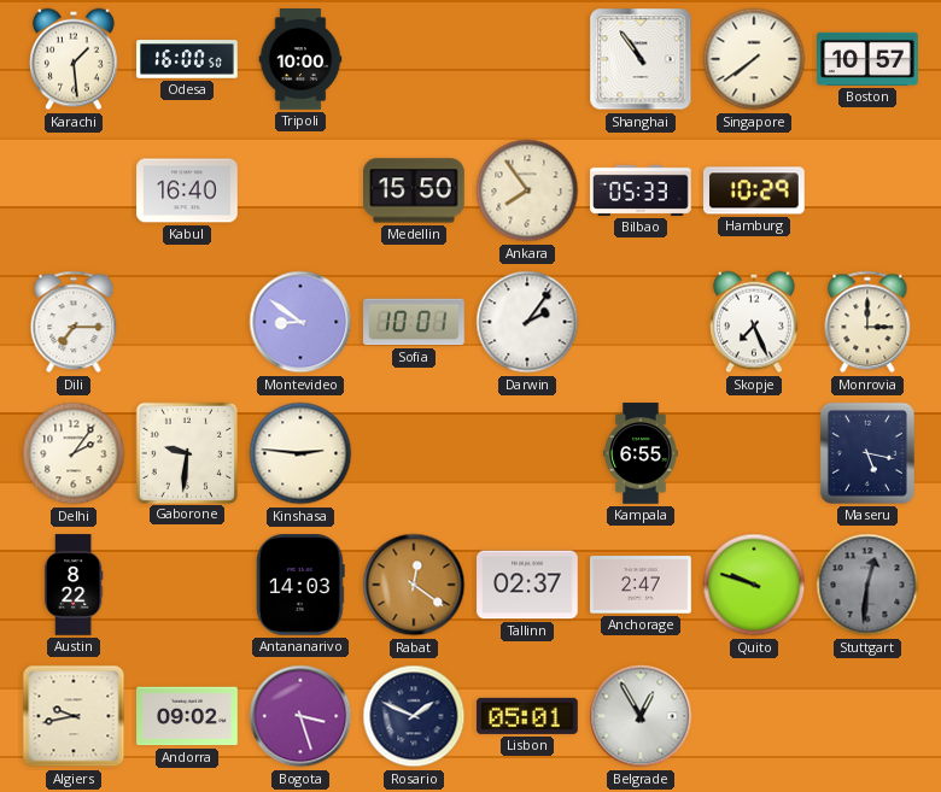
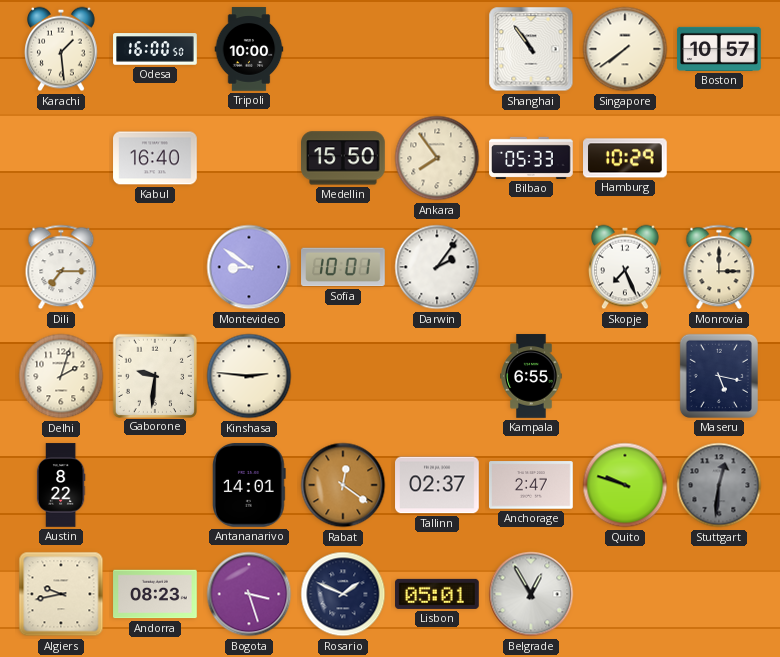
Delhi: 2:06 -> 2:03
Antananarivo: 14:03 -> 14:01
Andorra: 09:02 -> 08:23
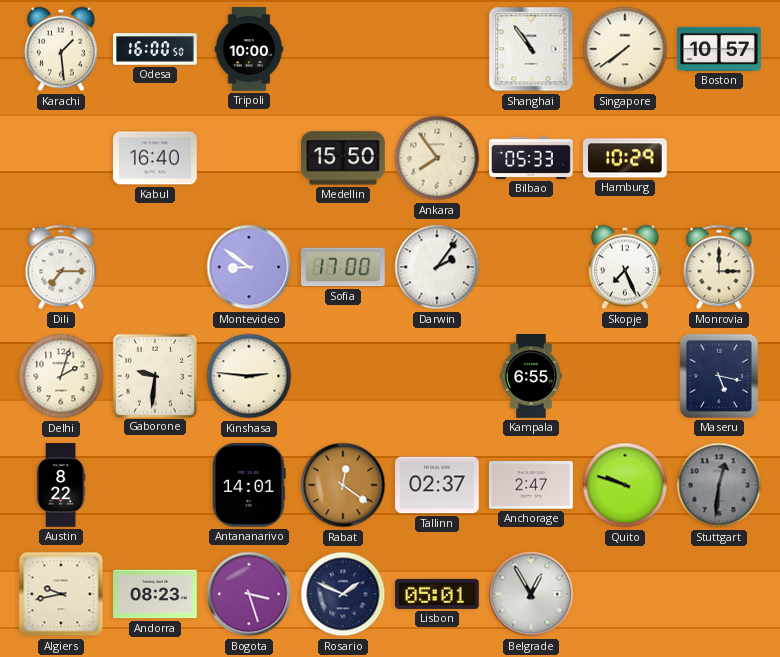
Sofia: 10:01 -> 17:00
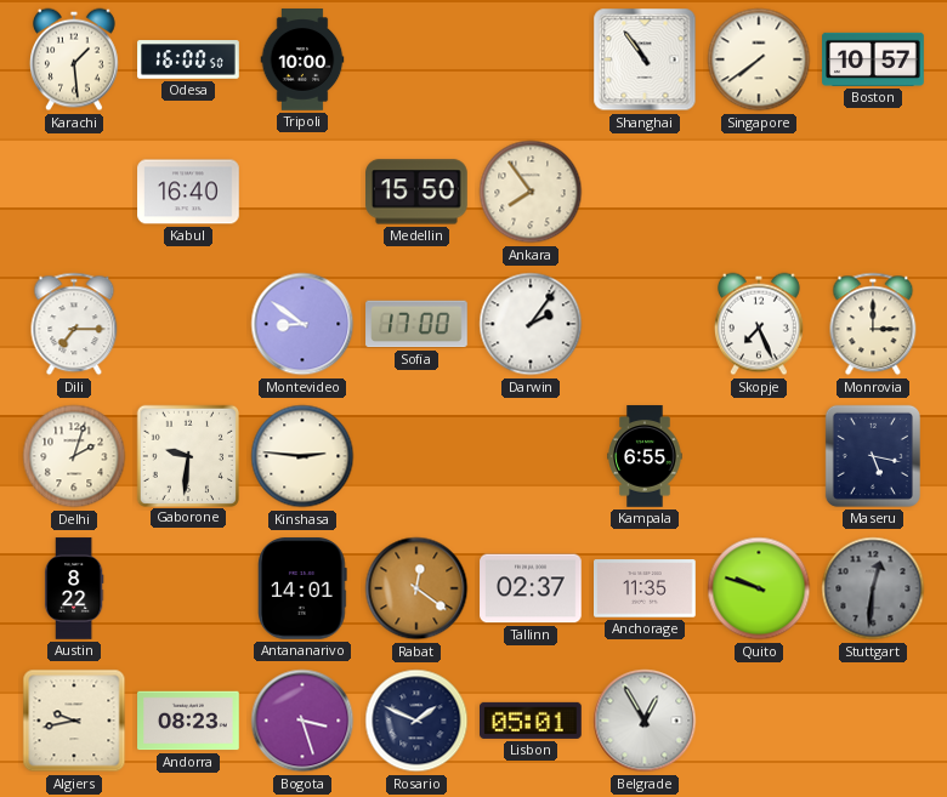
Bilbao: 05:33 -> none
Hamburg: 10:29 -> none
Anchorage: 2:47 -> 11:35
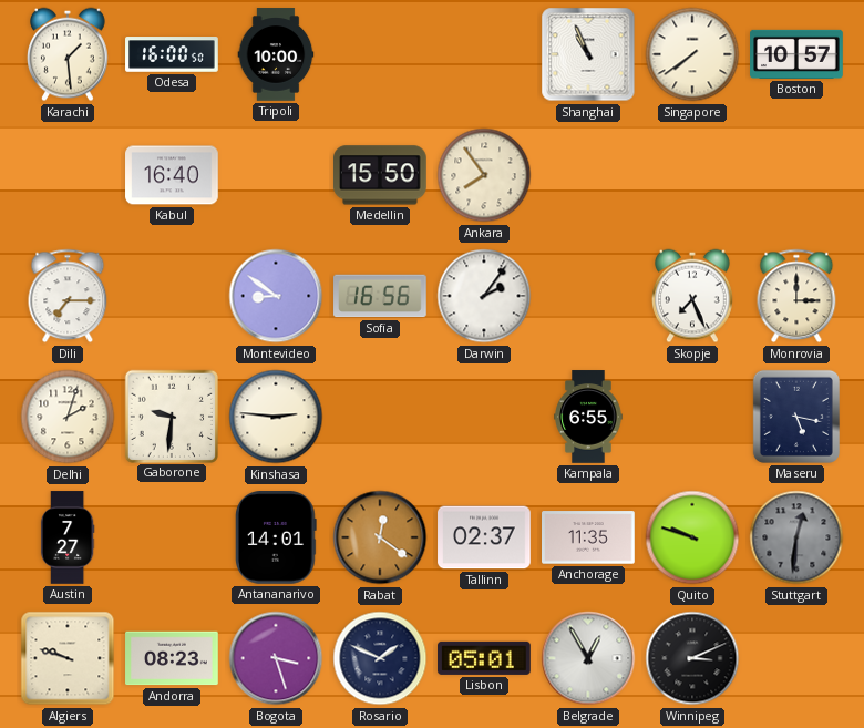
Shanghai: 10:54 -> 10:56
Sofia: 17:00 -> 16:56
Austin: 8:22 -> 7:27
Algiers: 9:43 -> 9:48
Winnipeg: none -> 3:11
